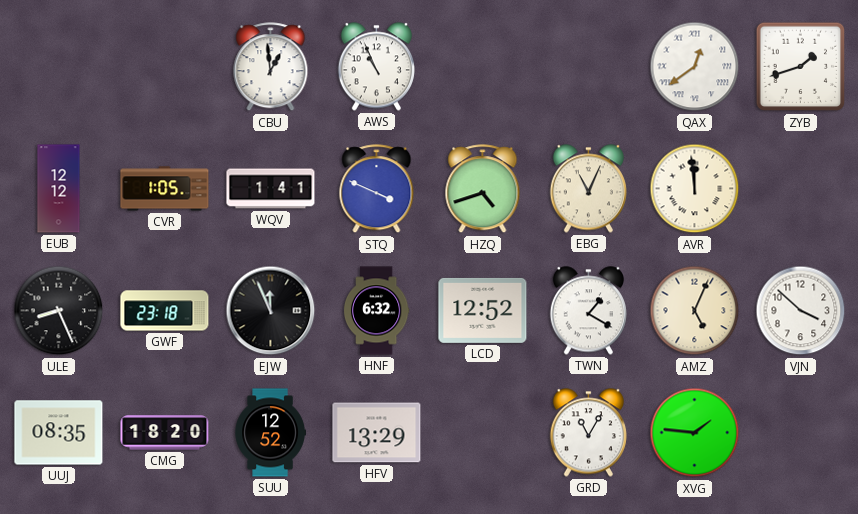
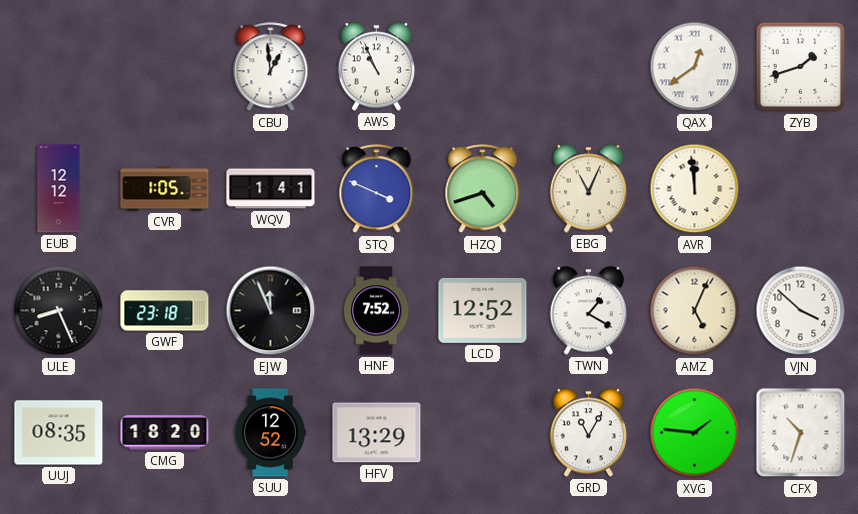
HNF: 6:32 -> 7:52
CFX: none -> 10:33
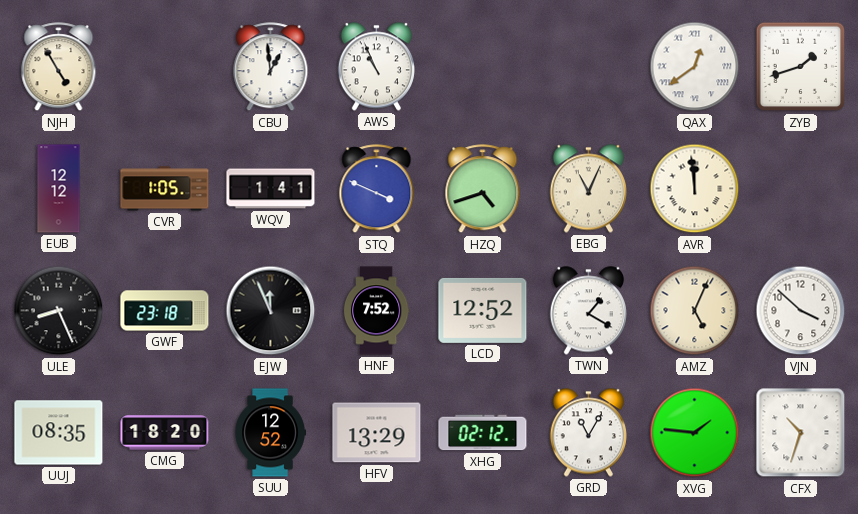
NJH: none -> 4:55
XHG: none -> 02:12
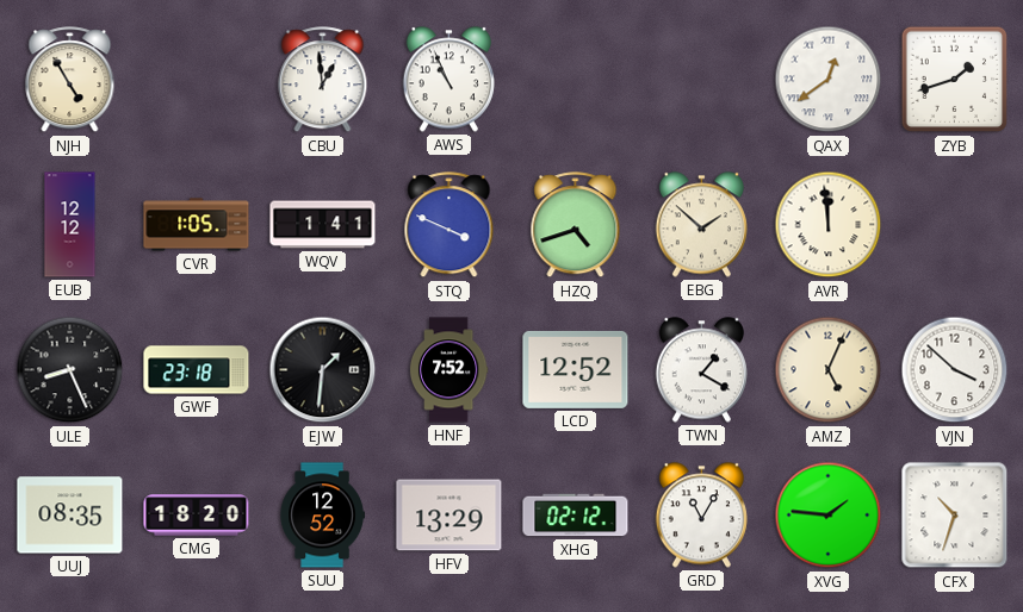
EBG: 11:04 -> 1:52
EJW: 11:56 -> 1:31
